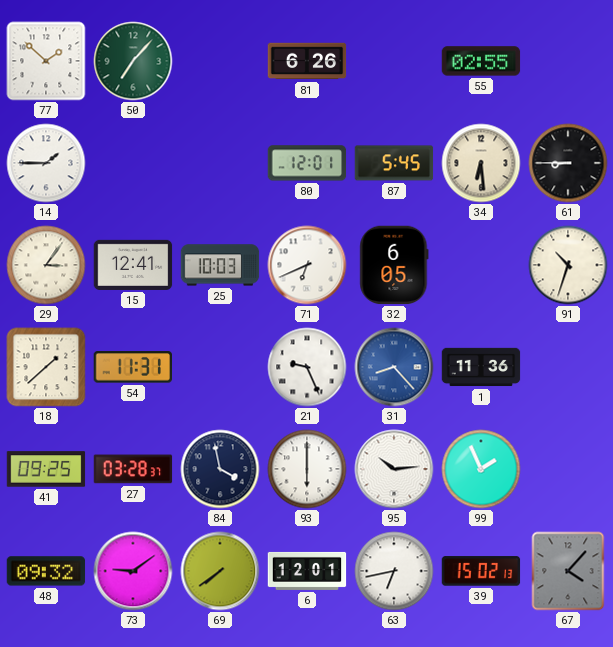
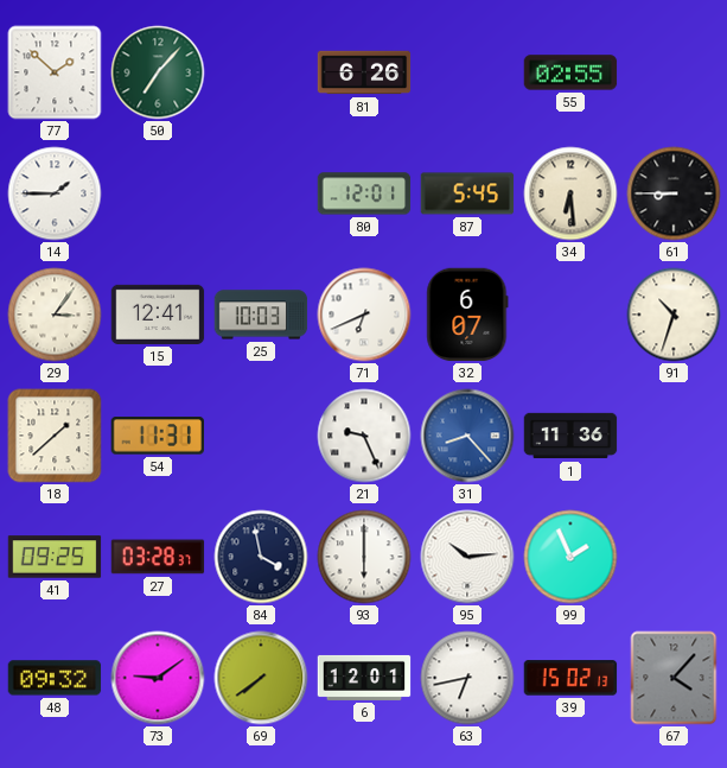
32: 6:05 -> 6:07
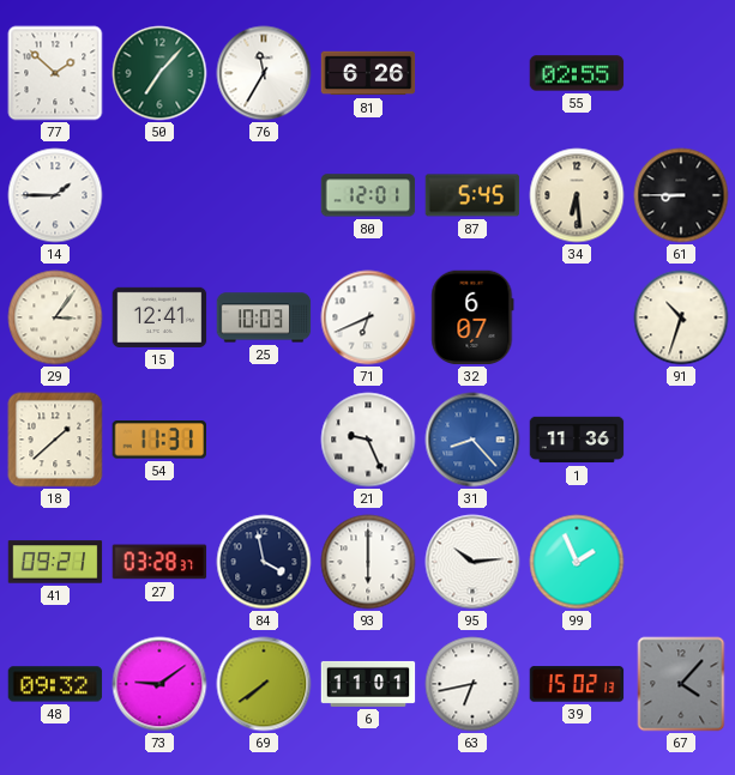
76: none -> 11:35
41: 09:25 -> 09:21
6: 12:01 -> 11:01
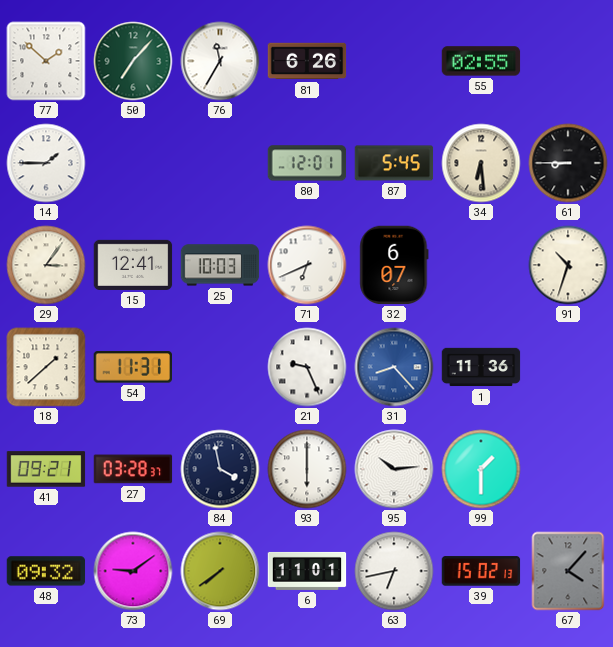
99: 1:56 -> 1:30
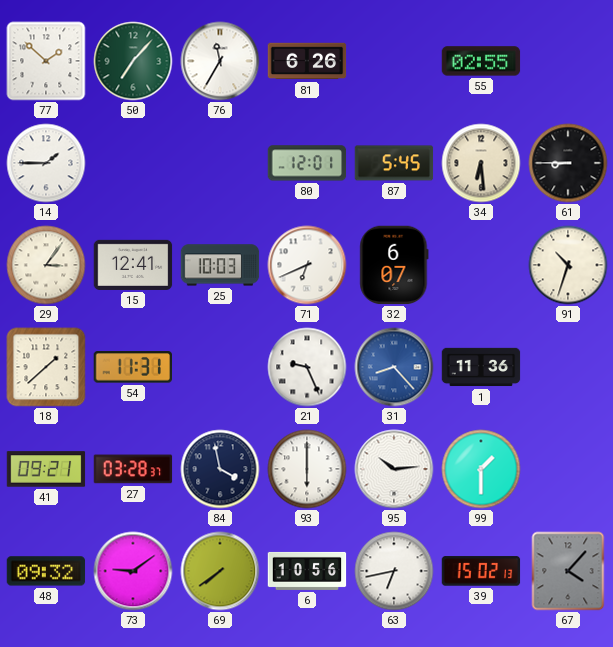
6: 11:01 -> 10:56
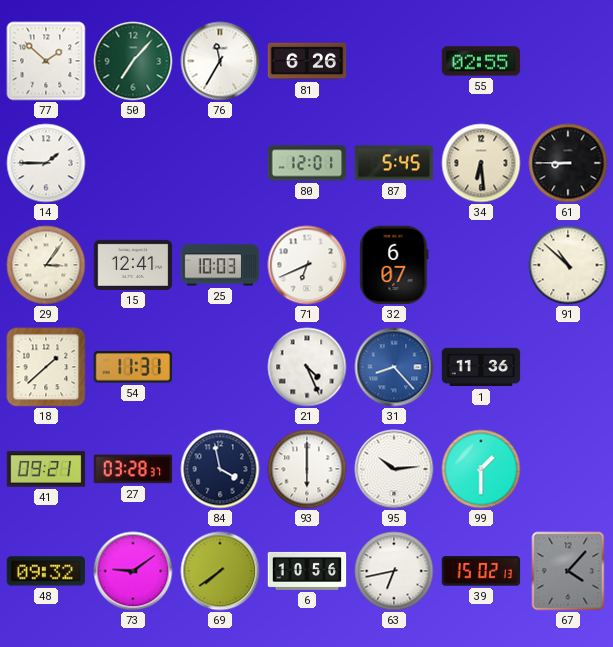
91: 10:33 -> 10:52
21: 9:26 -> 4:26
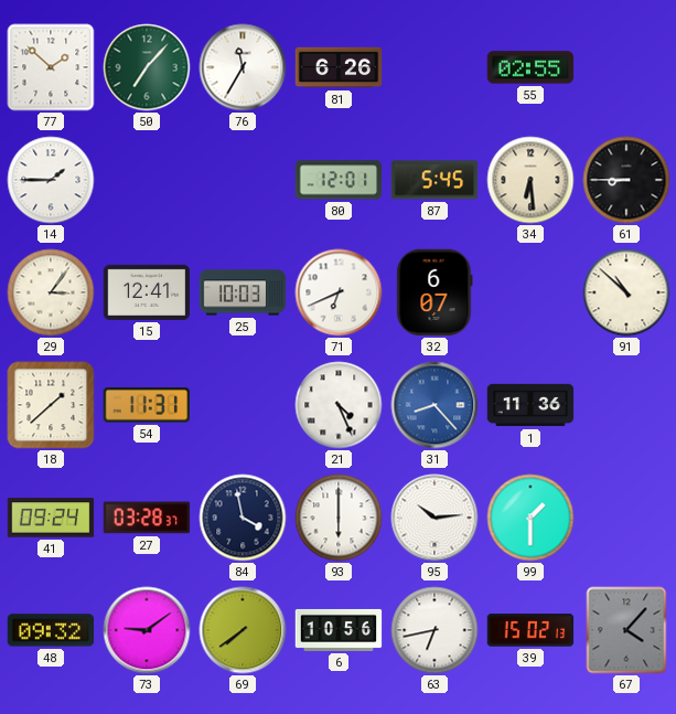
41: 09:21 -> 09:24
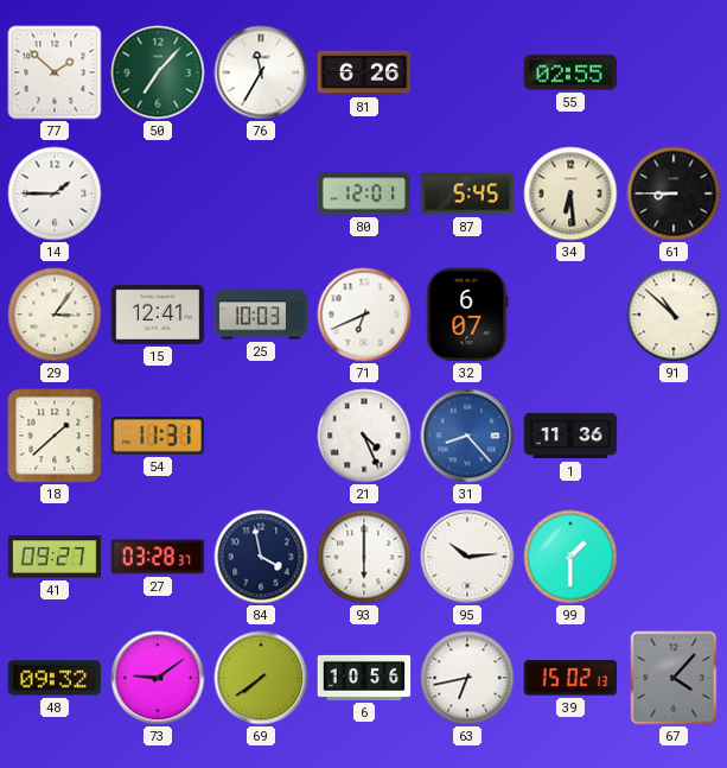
41: 09:24 -> 09:27
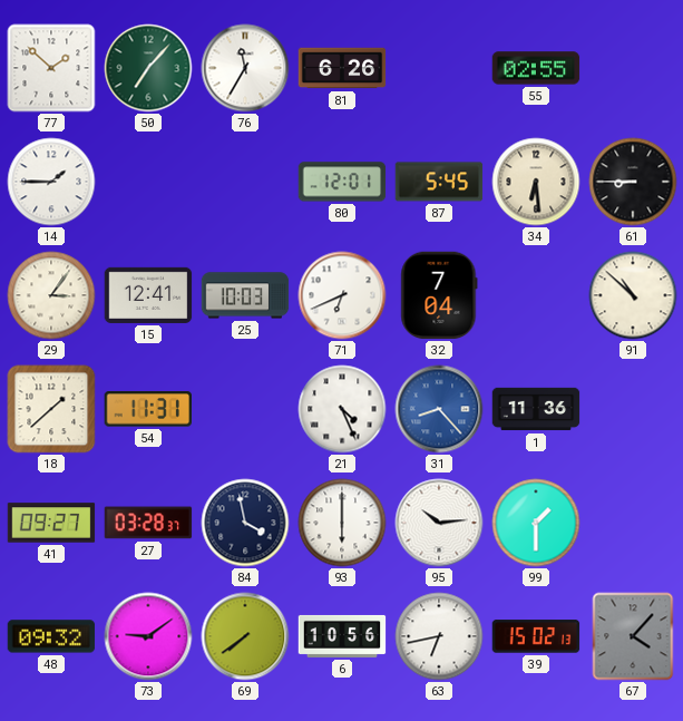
32: 6:07 -> 7:04
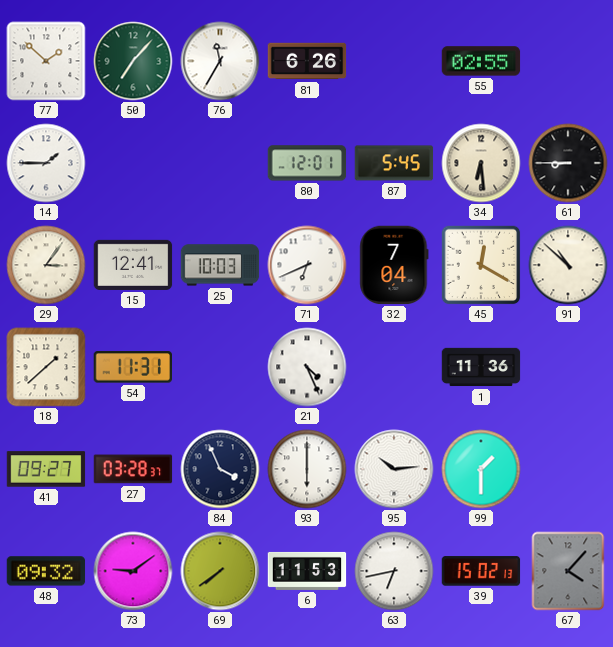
45: none -> 12:20
31: 8:23 -> none
84: 3:58 -> 3:56
6: 10:56 -> 11:53
